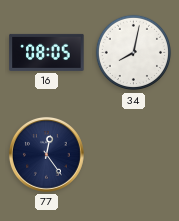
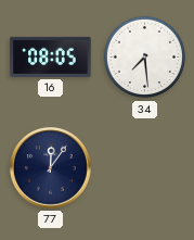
34: 8:02 -> 7:29
77: 12:24 -> 12:06
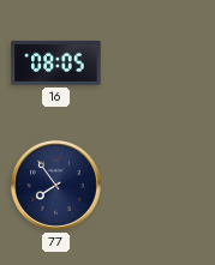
34: 7:29 -> none
77: 12:06 -> 7:54
